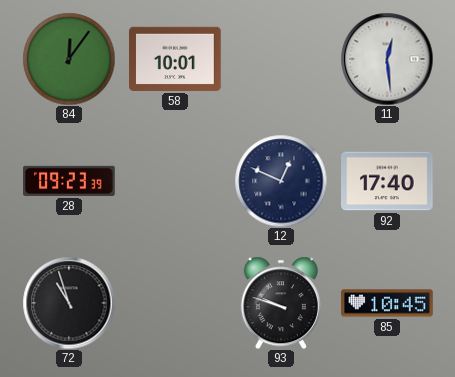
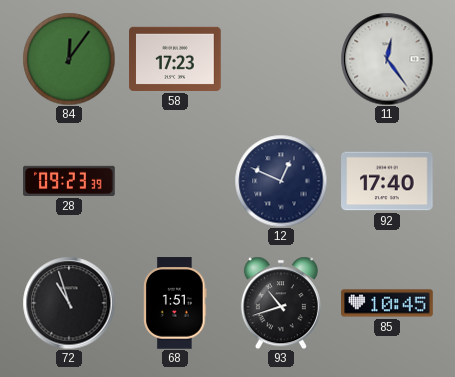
58: 10:01 -> 17:23
11: 12:29 -> 12:24
68: none -> 1:51
93: 9:48 -> 10:42
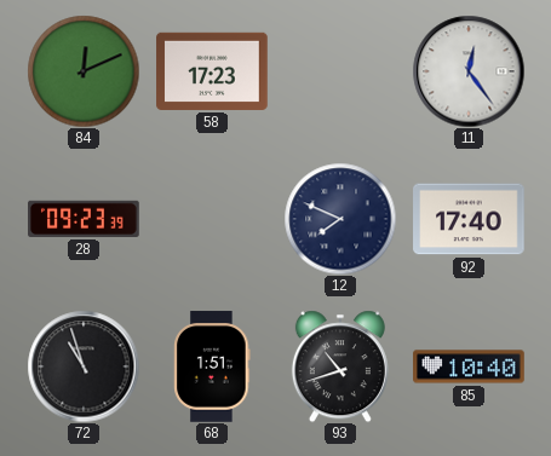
84: 12:06 -> 12:11
12: 12:49 -> 7:49
85: 10:45 -> 10:40
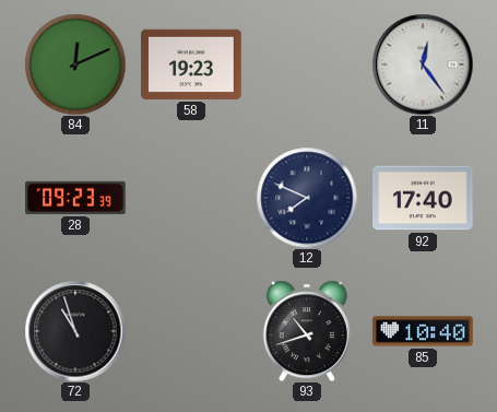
58: 17:23 -> 19:23
68: 1:51 -> none
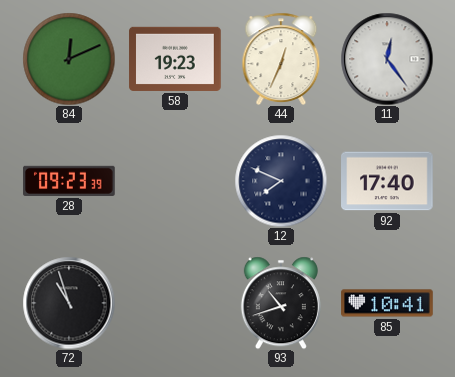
44: none -> 12:34
85: 10:40 -> 10:41
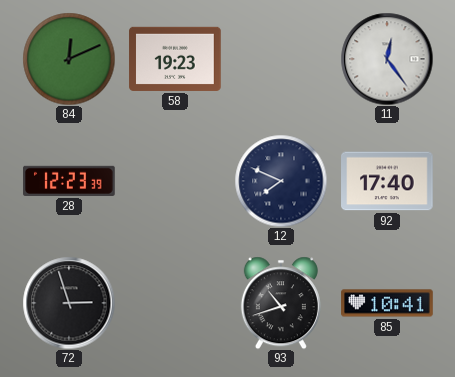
44: 12:34 -> none
28: 09:23 -> 12:23
72: 10:57 -> 2:57
